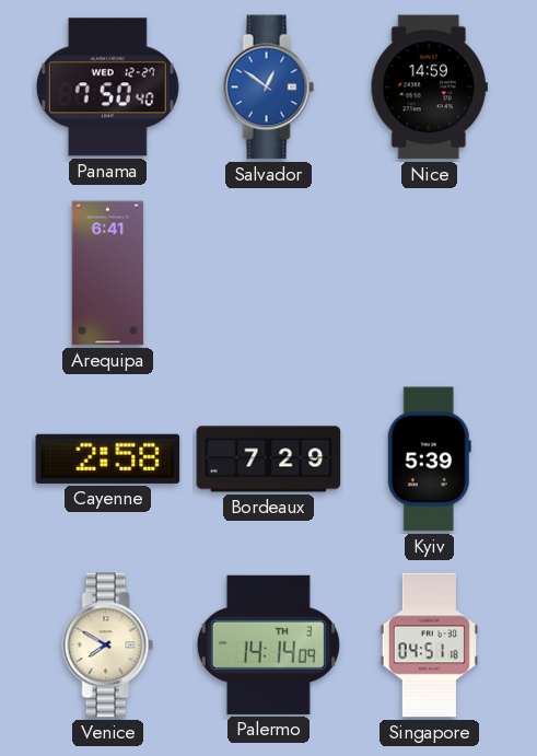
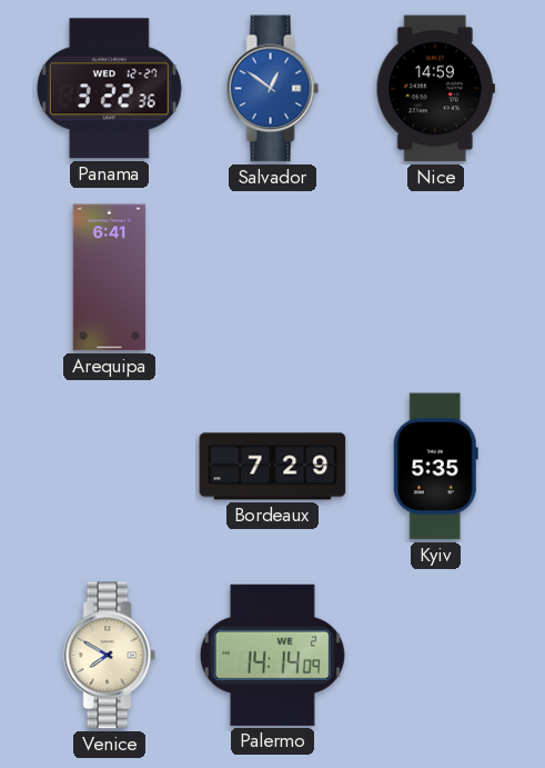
Panama: 7:50 -> 3:22
Cayenne: 2:58 -> none
Kyiv: 5:39 -> 5:35
Palermo date: TH 3 -> WE 2
Singapore: 04:51 -> none
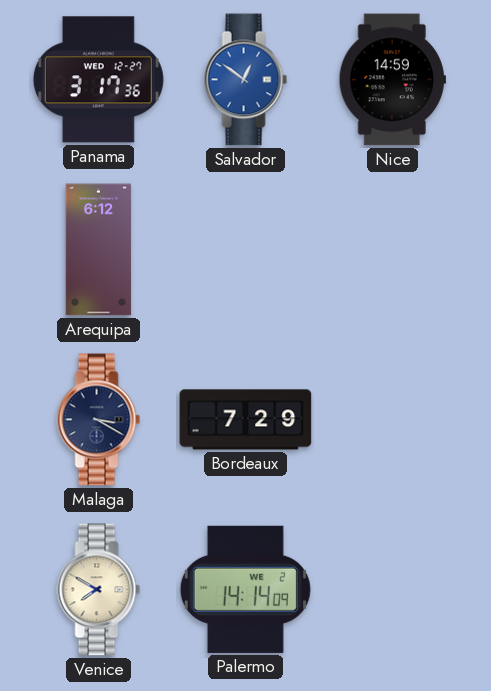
Panama: 3:22 -> 3:17
Arequipa: 6:41 -> 6:12
Malaga: none -> 3:20
Kyiv: 5:35 -> none
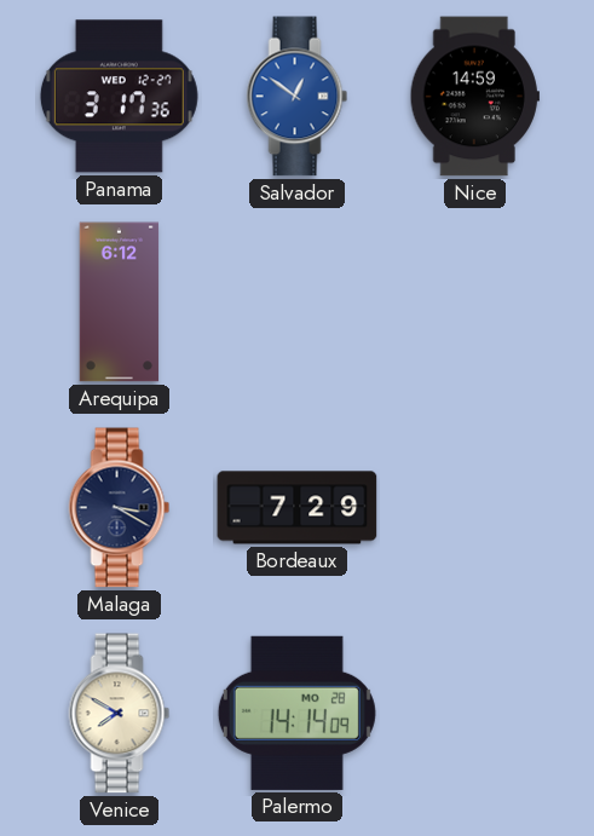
Palermo date: WE 2 -> MO 28
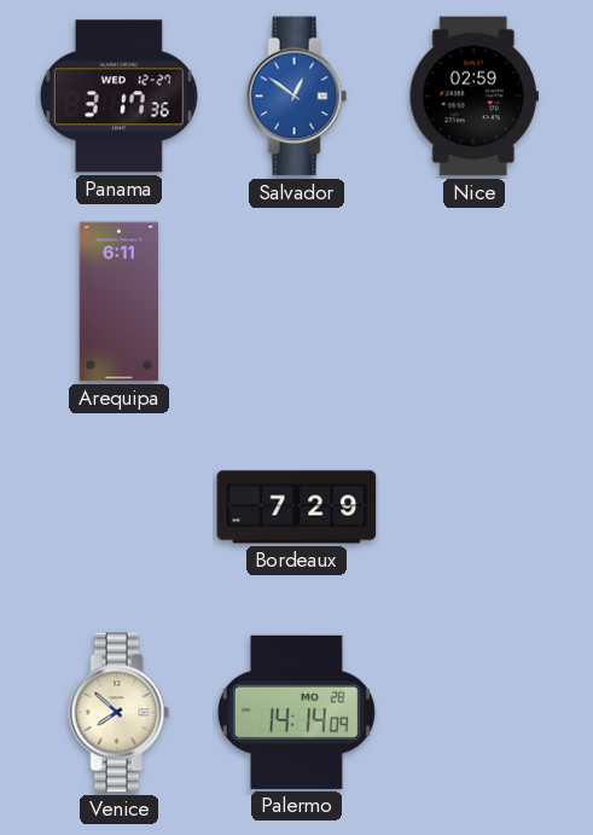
Nice: 14:59 -> 02:59
Arequipa: 6:12 -> 6:11
Malaga: 3:20 -> none
Venice: 7:50 -> 7:52
